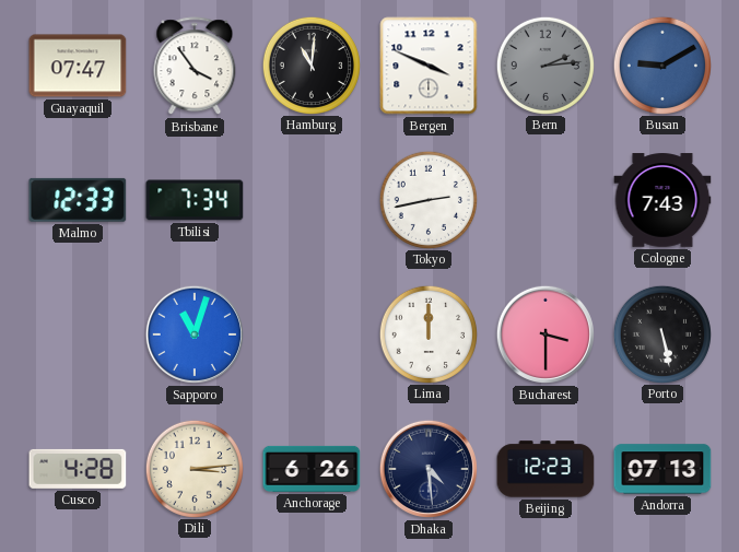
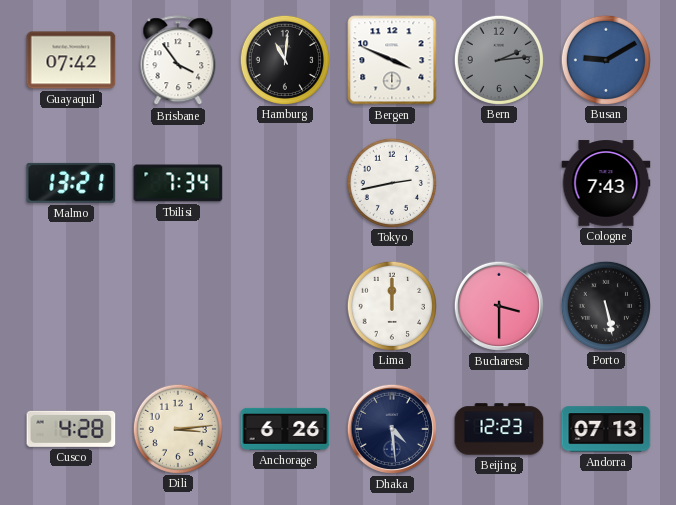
Guayaquil: 07:47 -> 07:42
Malmo: 12:33 -> 13:21
Sapporo: 11:03 -> none
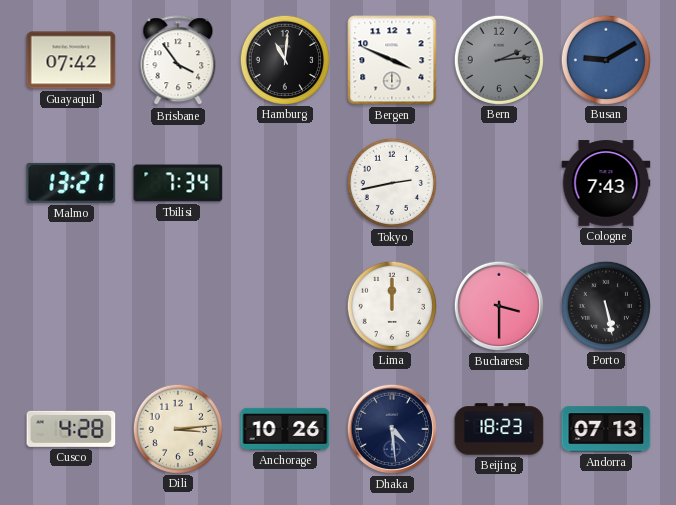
Anchorage: 6:26 -> 10:26
Beijing: 12:23 -> 18:23
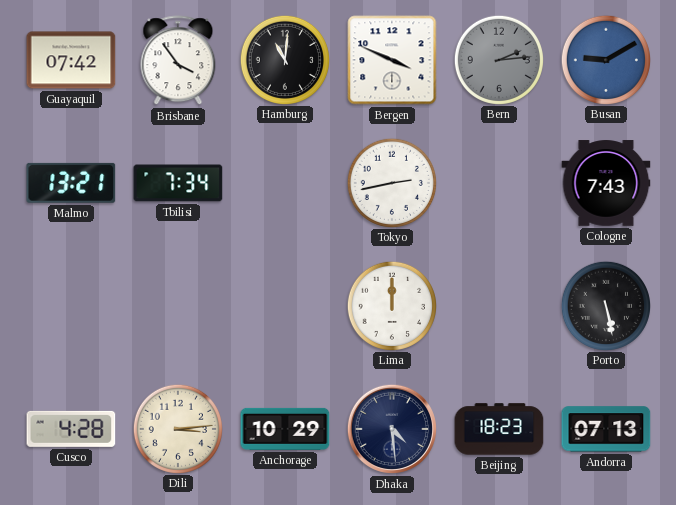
Bucharest: 3:30 -> none
Anchorage: 10:26 -> 10:29
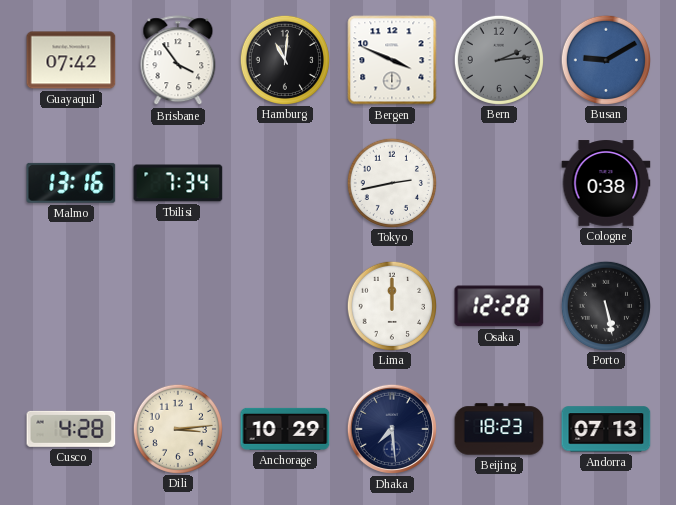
Malmo: 13:21 -> 13:16
Cologne: 7:43 -> 0:38
Osaka: none -> 12:28
Dhaka: 4:29 -> 7:29
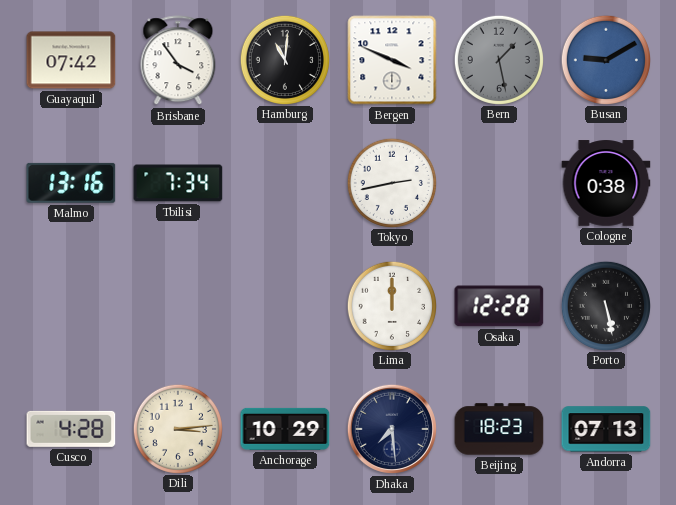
Bern: 2:14 -> 1:28
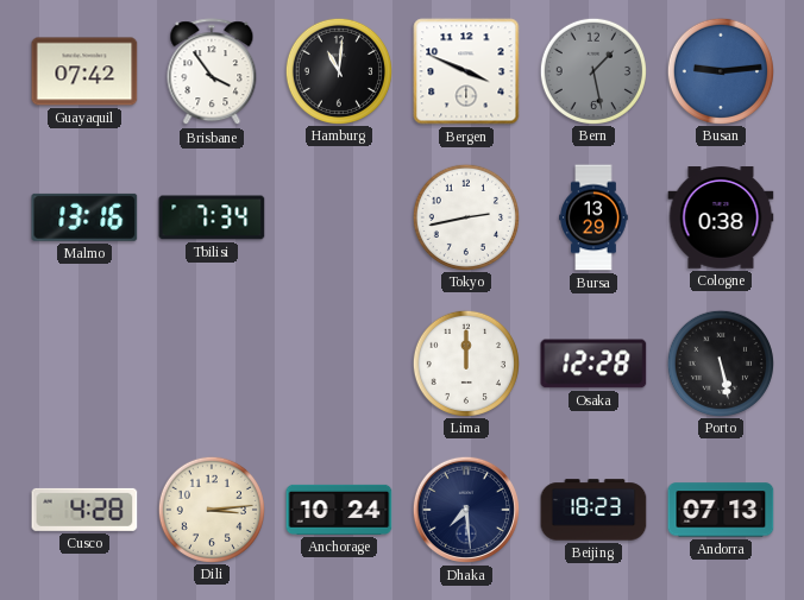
Busan: 9:10 -> 9:14
Bursa: none -> 13:29
Anchorage: 10:29 -> 10:24
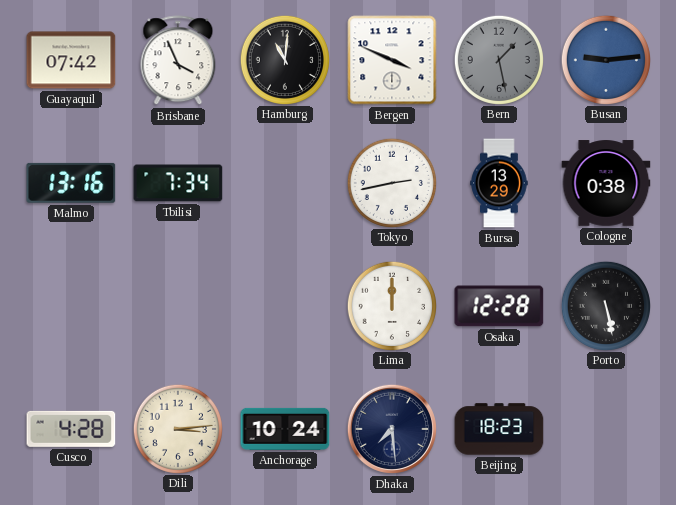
Brisbane: 3:54 -> 3:56
Andorra: 07:13 -> none
